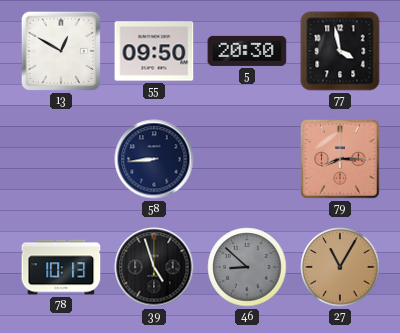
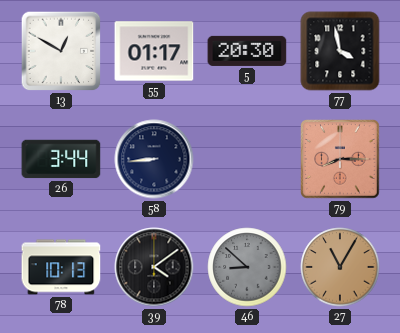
55: 09:50 -> 01:17
26: none -> 3:44
39: 4:57 -> 4:09
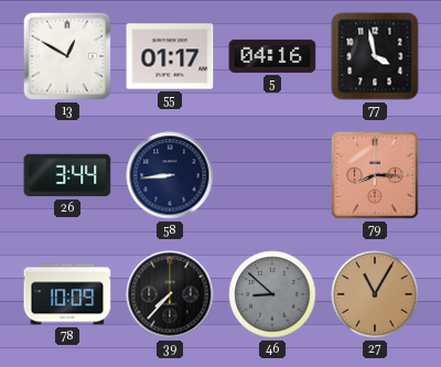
5: 20:30 -> 04:16
78: 10:13 -> 10:09
39: 4:09 -> 7:37
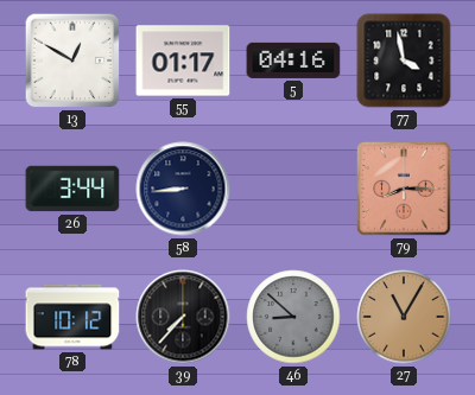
78: 10:09 -> 10:12
